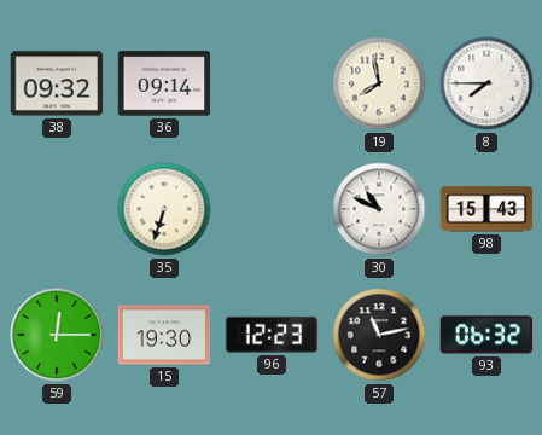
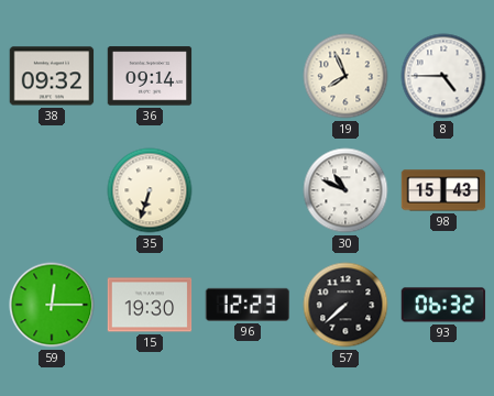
19: 7:58 -> 7:56
8: 7:45 -> 4:45
57: 11:13 -> 7:38
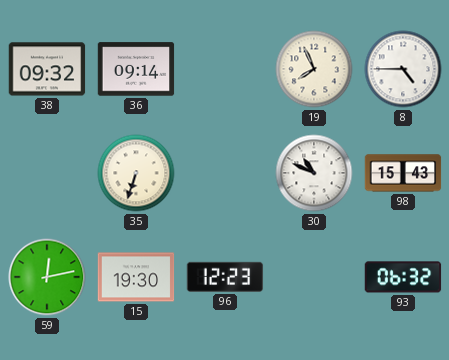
59: 12:15 -> 12:13
57: 7:38 -> none
